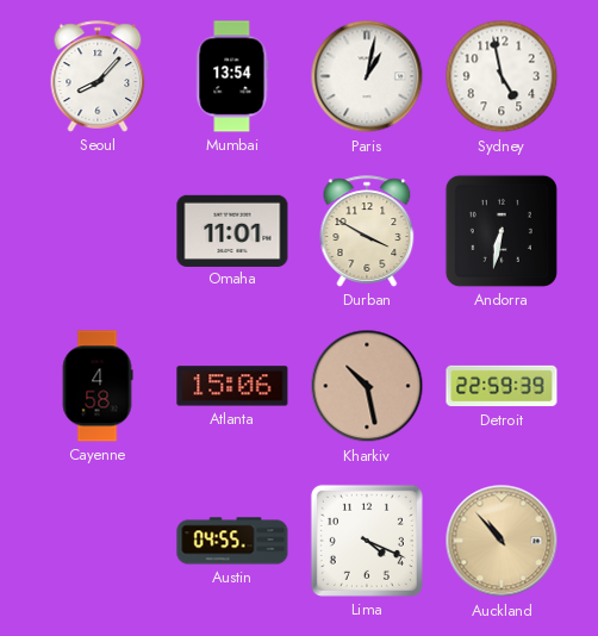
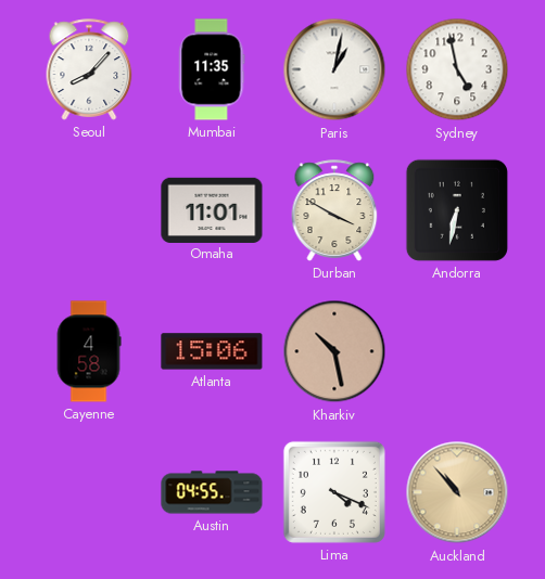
Mumbai: 13:54 -> 11:35
Detroit: 22:59 -> none
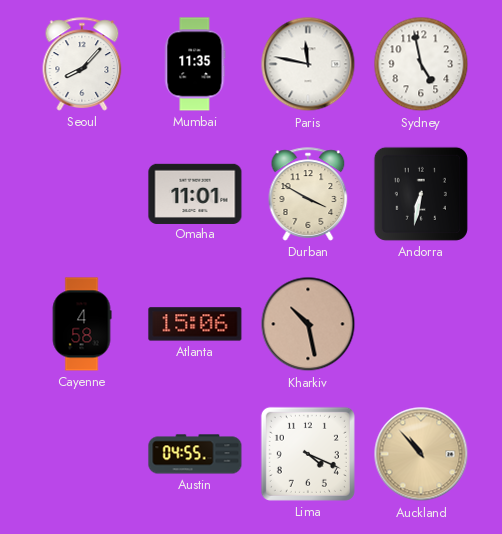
Paris: 1:02 -> 11:47
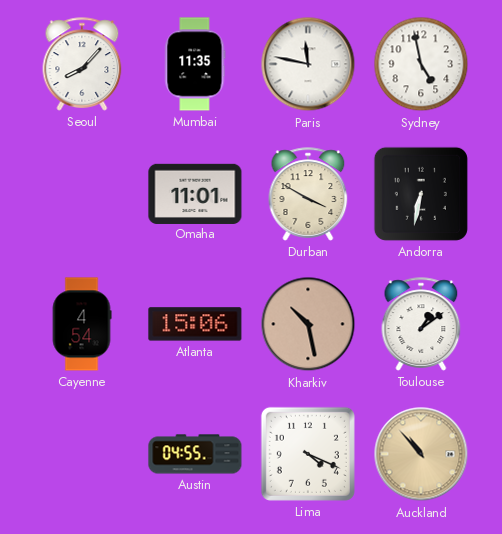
Cayenne: 4:58 -> 4:54
Toulouse: none -> 1:09
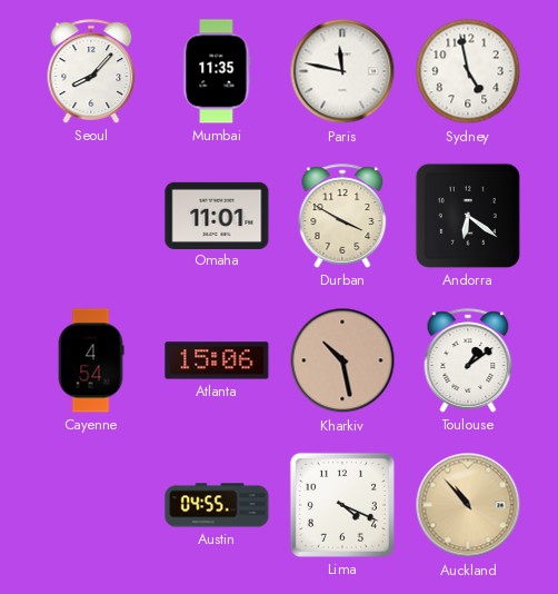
Andorra: 6:32 -> 6:21
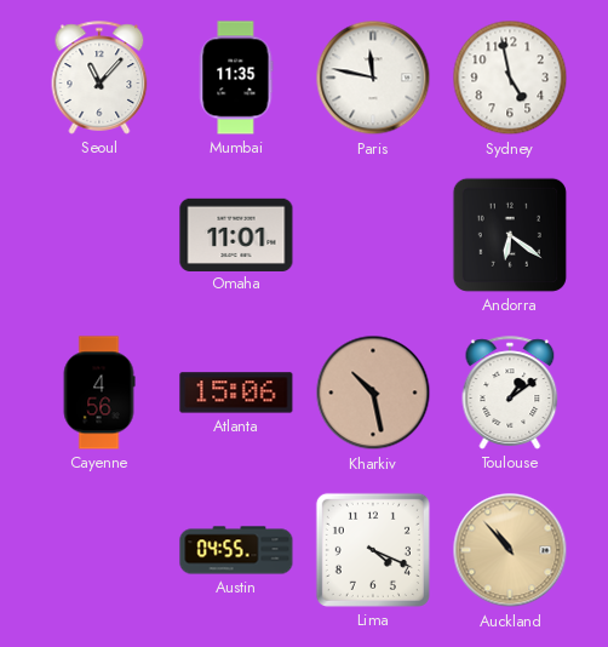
Seoul: 8:07 -> 11:07
Durban: 3:50 -> none
Cayenne: 4:54 -> 4:56
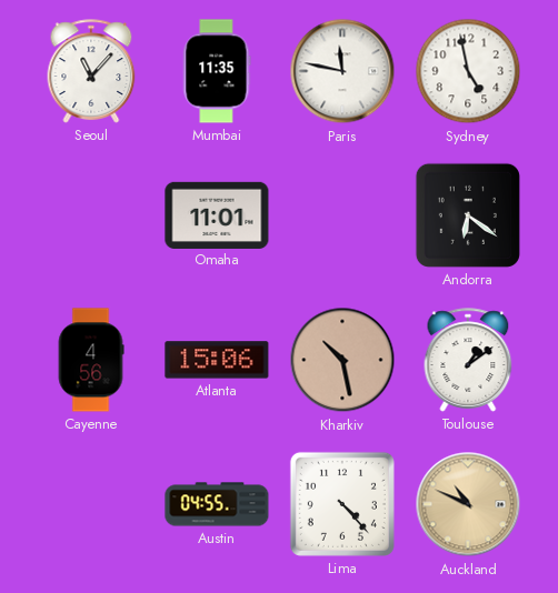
Lima: 4:19 -> 4:23
Auckland: 10:53 -> 10:49
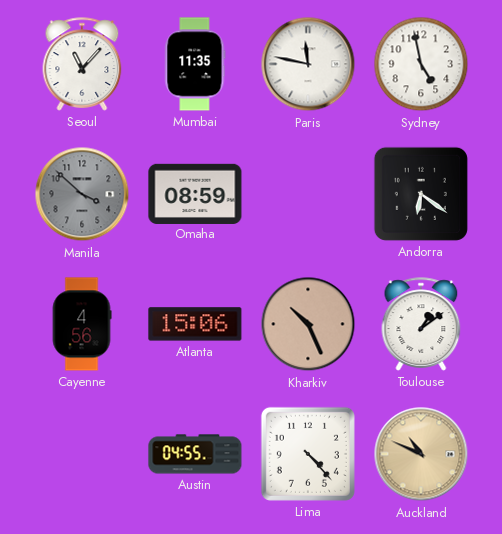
Manila: none -> 3:52
Omaha: 11:01 -> 08:59
Kharkiv: 10:28 -> 10:26
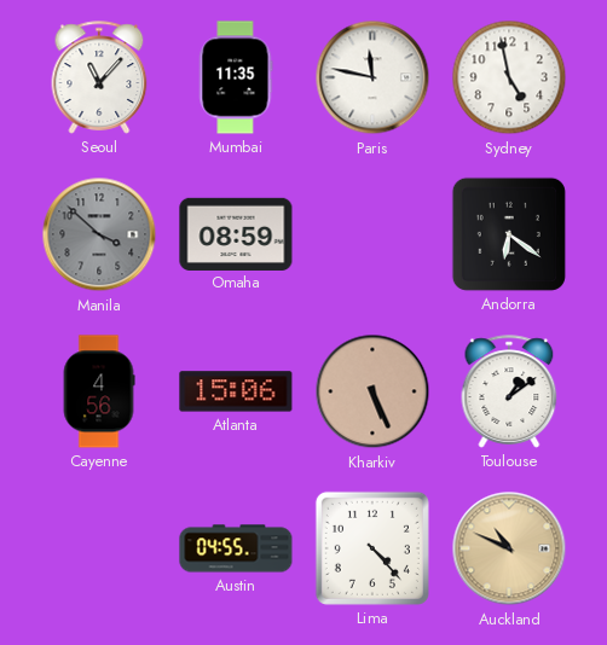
Kharkiv: 10:26 -> 5:26
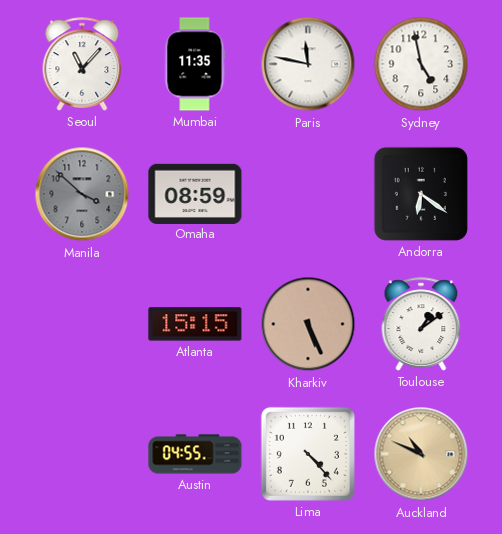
Cayenne: 4:56 -> none
Atlanta: 15:06 -> 15:15
